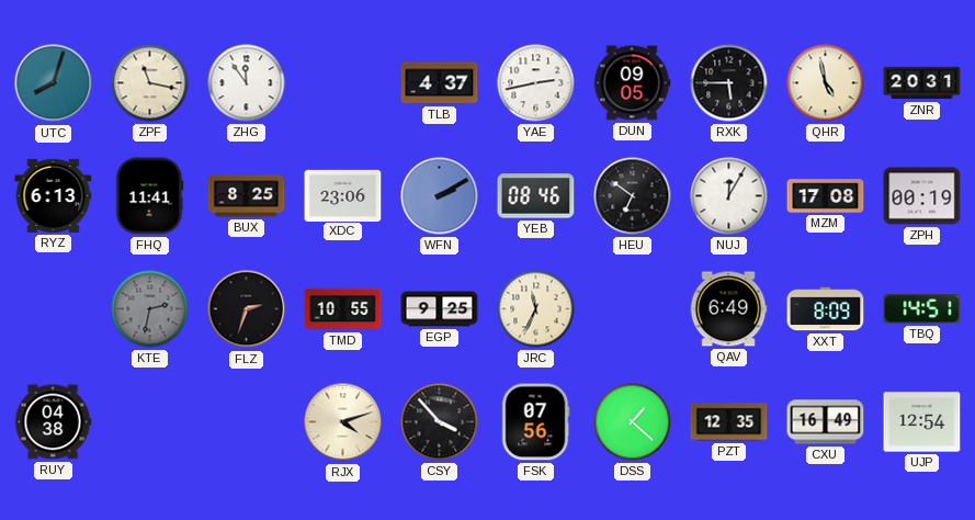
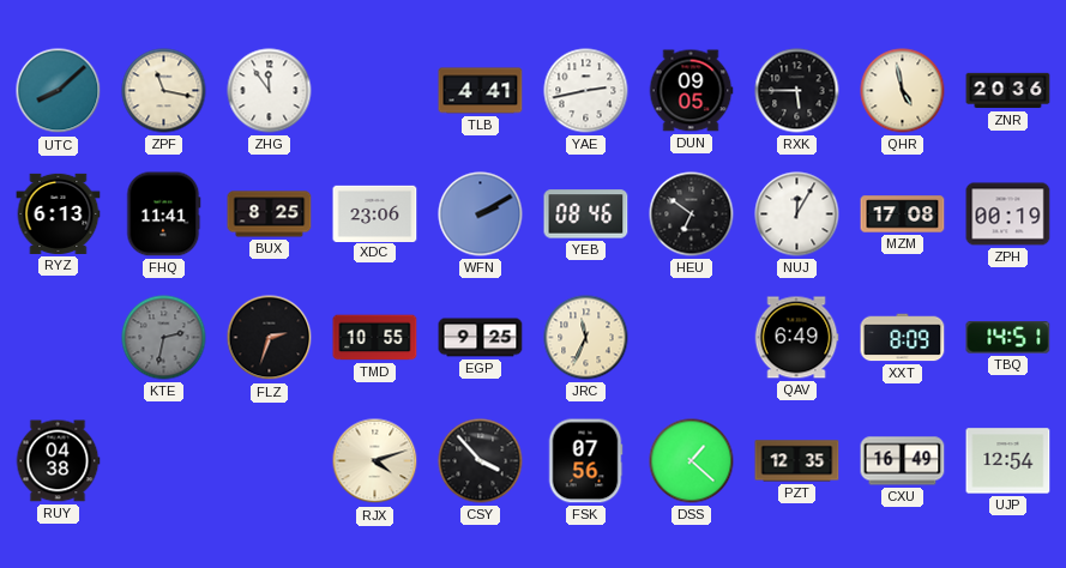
UTC: 8:03 -> 8:08
TLB: 4:37 -> 4:41
ZNR: 20:31 -> 20:36
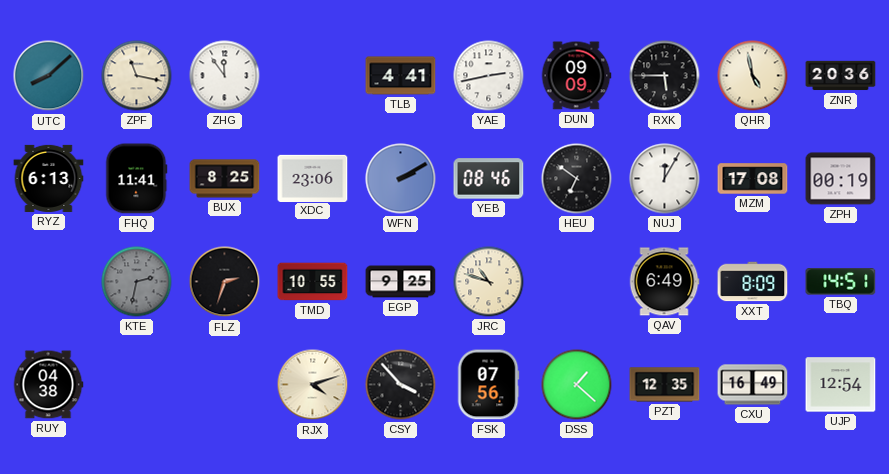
DUN: 09:05 -> 09:09
JRC: 11:34 -> 10:48
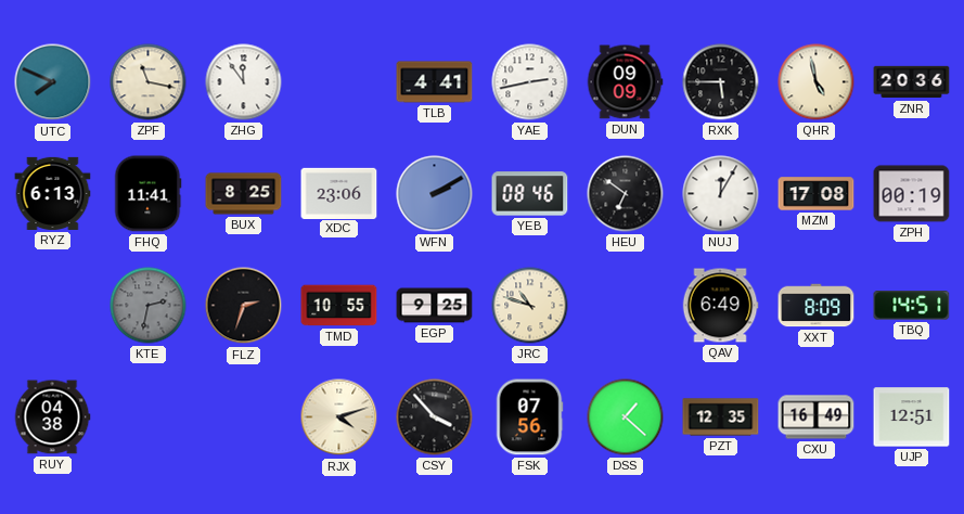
UTC: 8:08 -> 7:49
UJP: 12:54 -> 12:51
